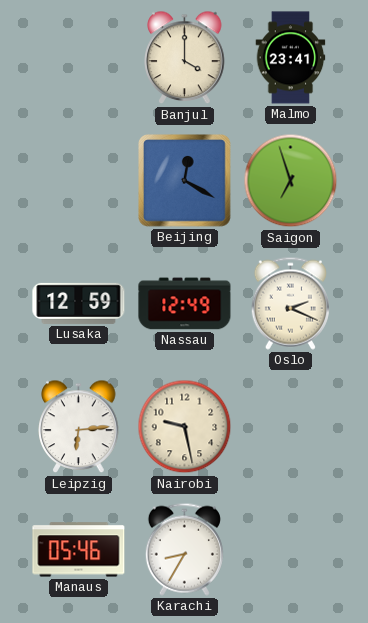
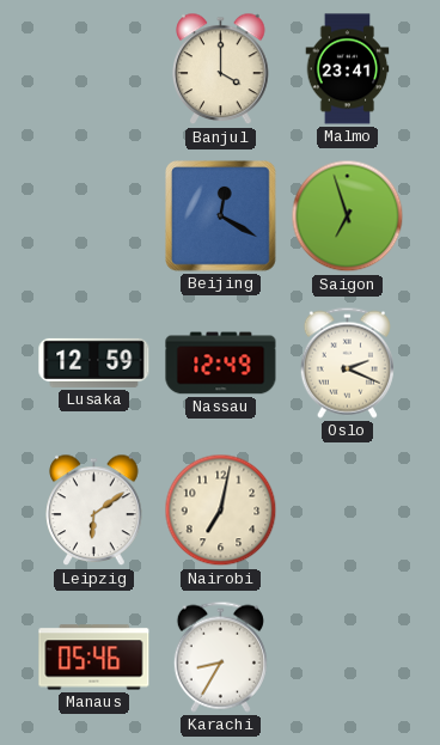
Leipzig: 6:14 -> 6:09
Nairobi: 9:28 -> 7:02
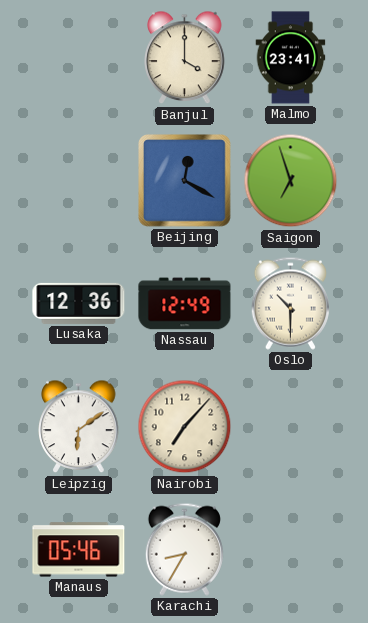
Lusaka: 12:59 -> 12:36
Oslo: 2:19 -> 10:30
Nairobi: 7:02 -> 7:07
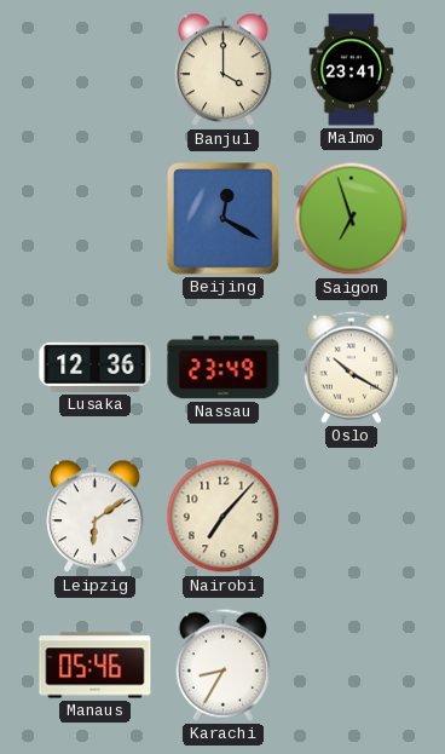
Nassau: 12:49 -> 23:49
Oslo: 10:30 -> 10:20
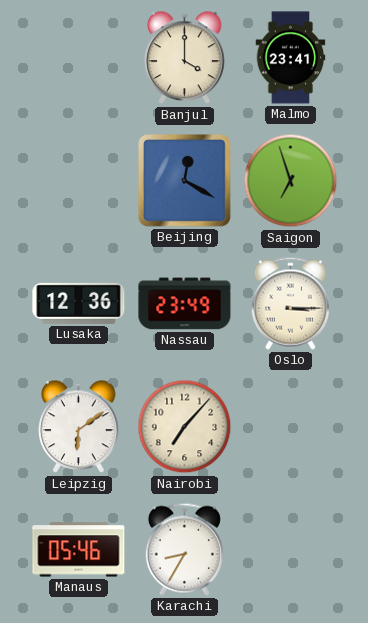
Oslo: 10:20 -> 3:15
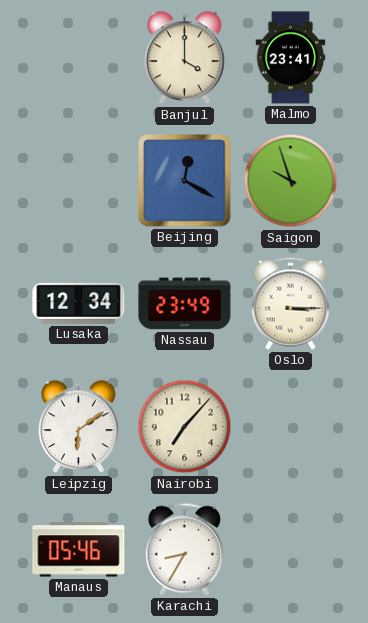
Saigon: 6:57 -> 9:57
Lusaka: 12:36 -> 12:34
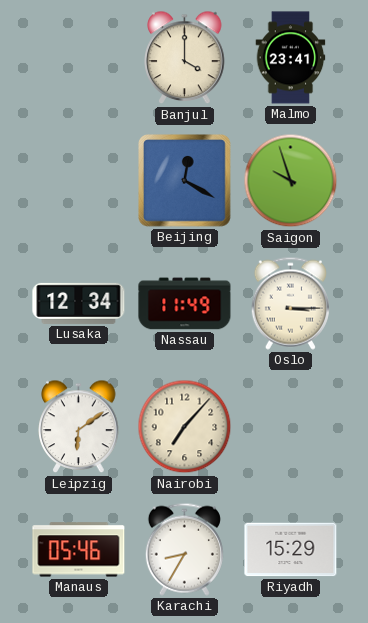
Nassau: 23:49 -> 11:49
Riyadh: none -> 15:29
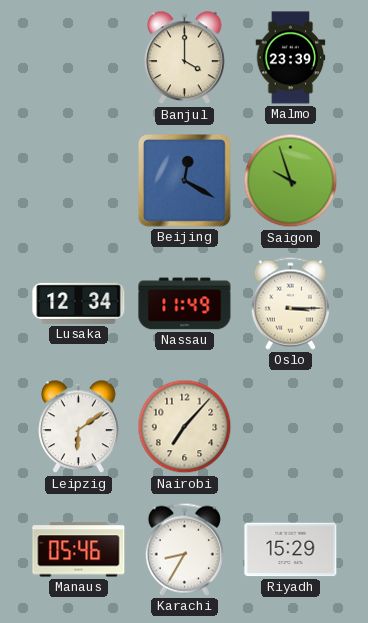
Malmo: 23:41 -> 23:39
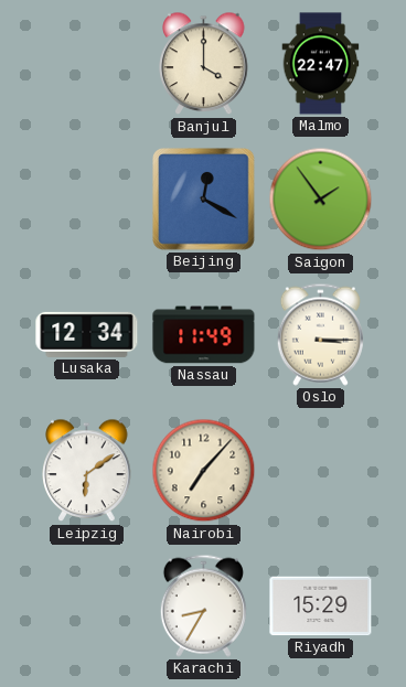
Malmo: 23:39 -> 22:47
Saigon: 9:57 -> 1:54
Manaus: 05:46 -> none
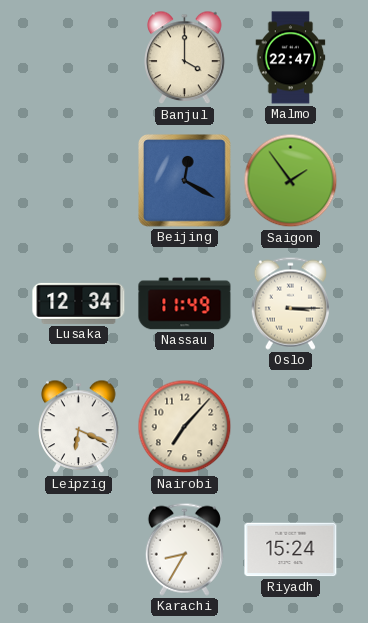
Leipzig: 6:09 -> 6:19
Riyadh: 15:29 -> 15:24
